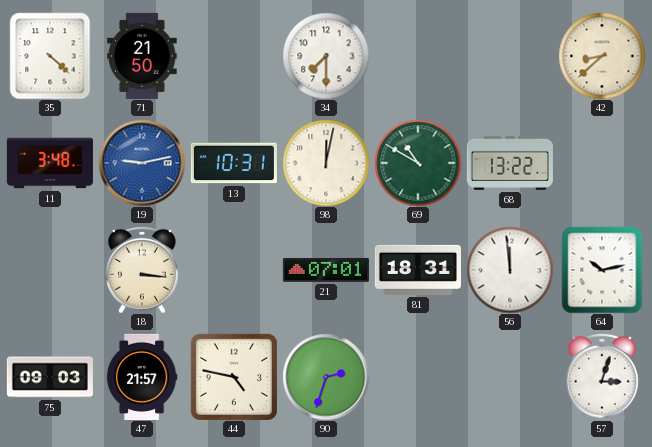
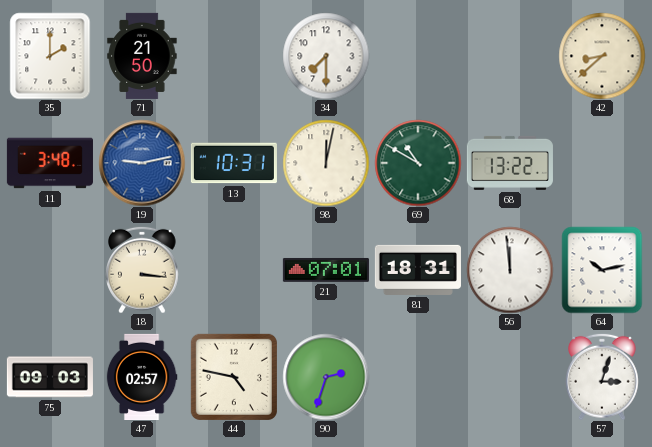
35: 4:22 -> 2:00
47: 21:57 -> 02:57
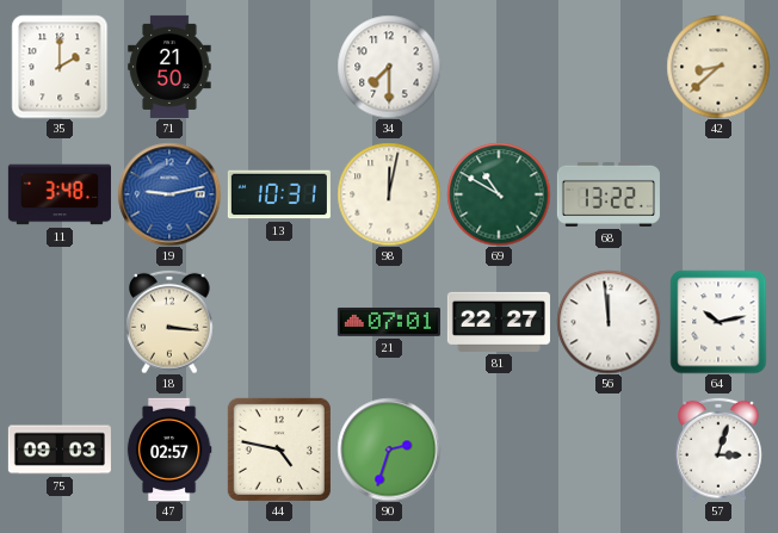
81: 18:31 -> 22:27
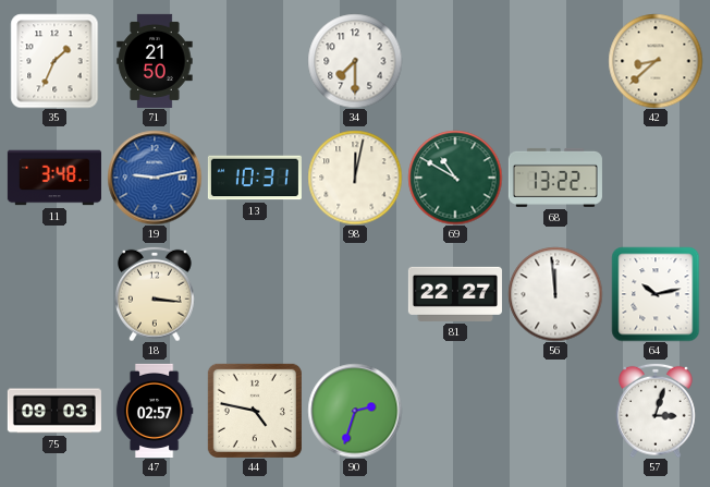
35: 2:00 -> 1:34
21: 07:01 -> none
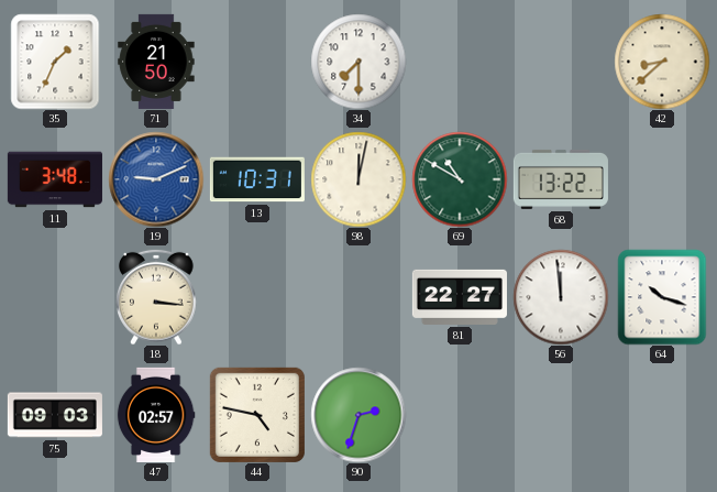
19: 9:13 -> 9:11
64: 10:13 -> 10:18
57: 3:03 -> none
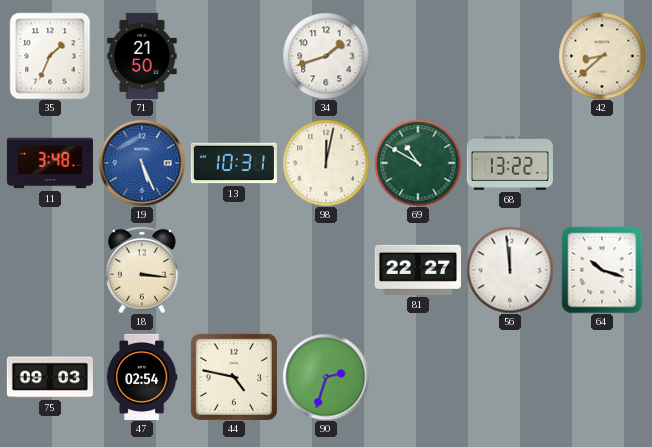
34: 7:30 -> 1:42
19: 9:11 -> 5:26
47: 02:57 -> 02:54
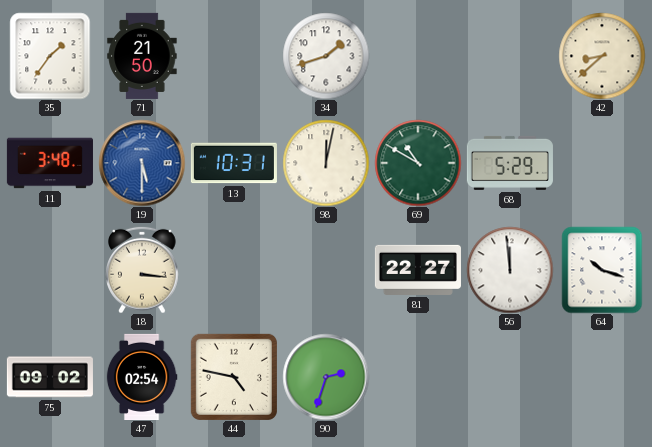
35: 1:34 -> 1:36
19: 5:26 -> 5:30
68: 13:22 -> 5:29
75: 09:03 -> 09:02
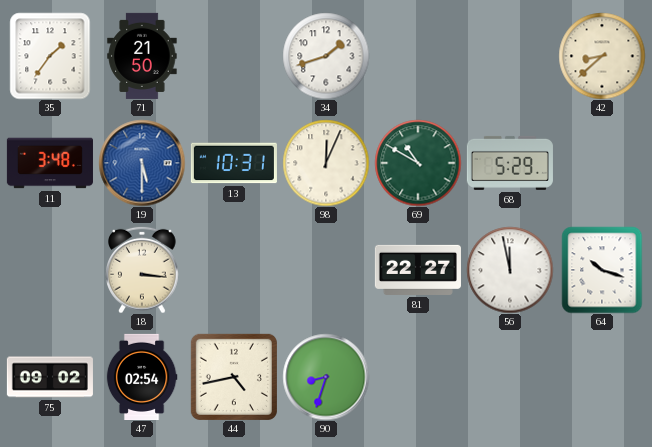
98: 12:02 -> 12:04
56: 11:59 -> 11:58
44: 4:47 -> 4:43
90: 2:33 -> 8:33
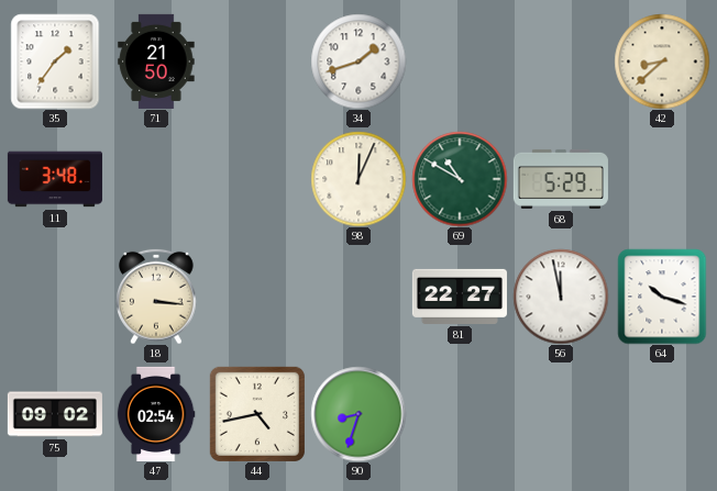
19: 5:30 -> none
13: 10:31 -> none
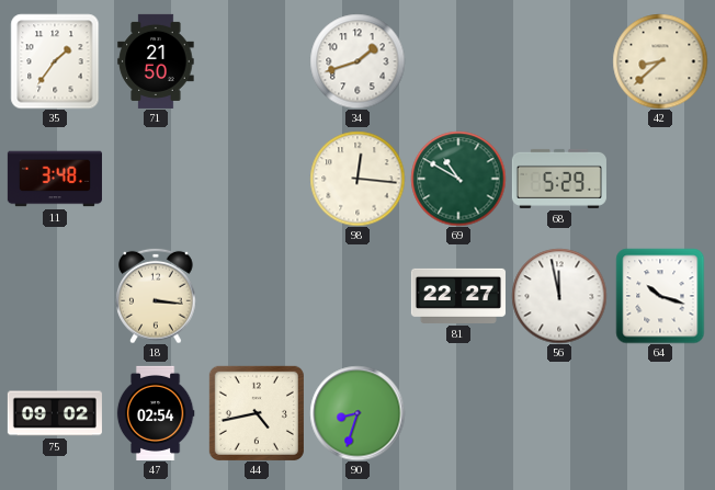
98: 12:04 -> 12:16
